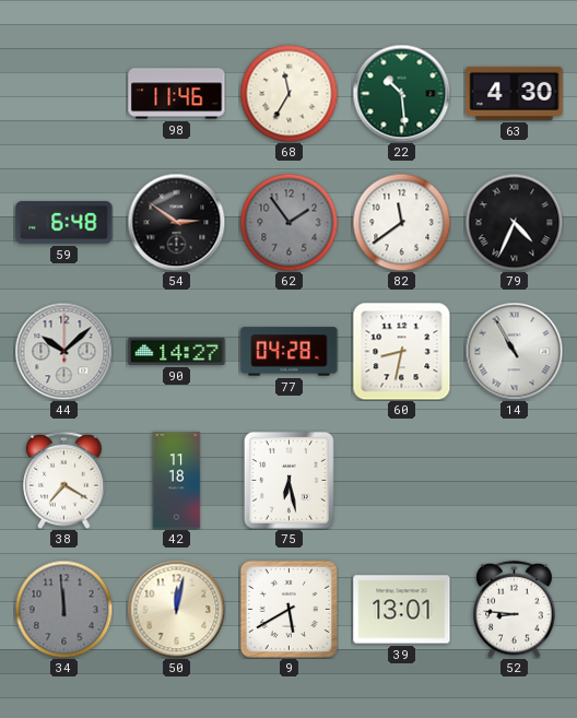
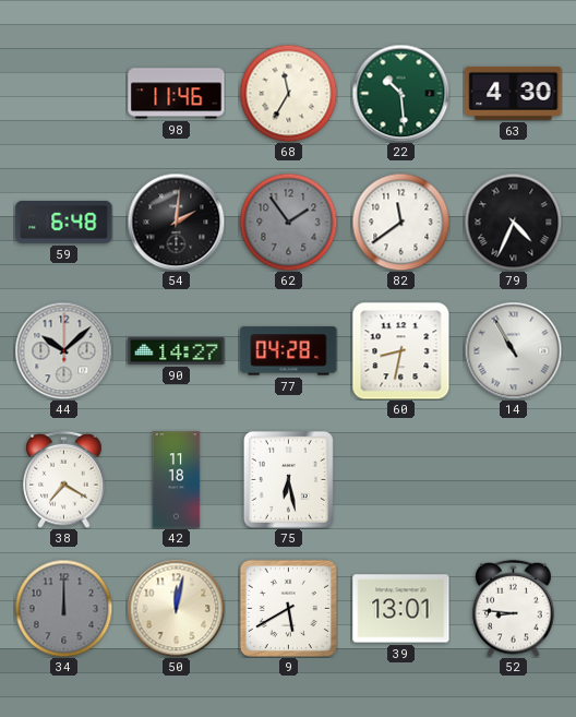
54: 2:51 -> 2:01
34: 11:59 -> 12:00
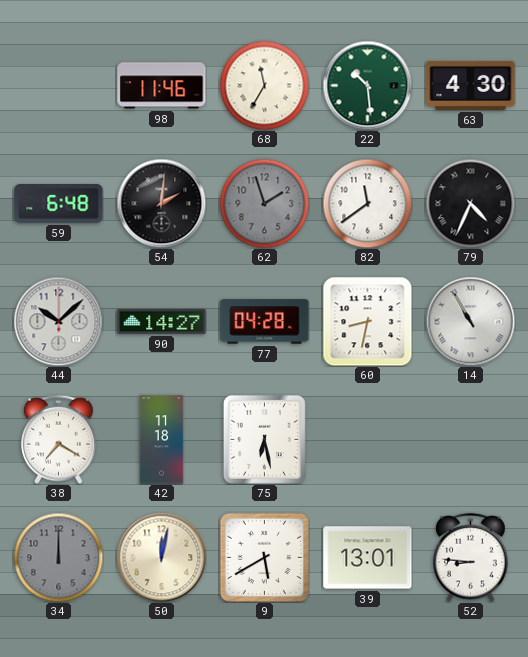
62: 1:54 -> 1:57
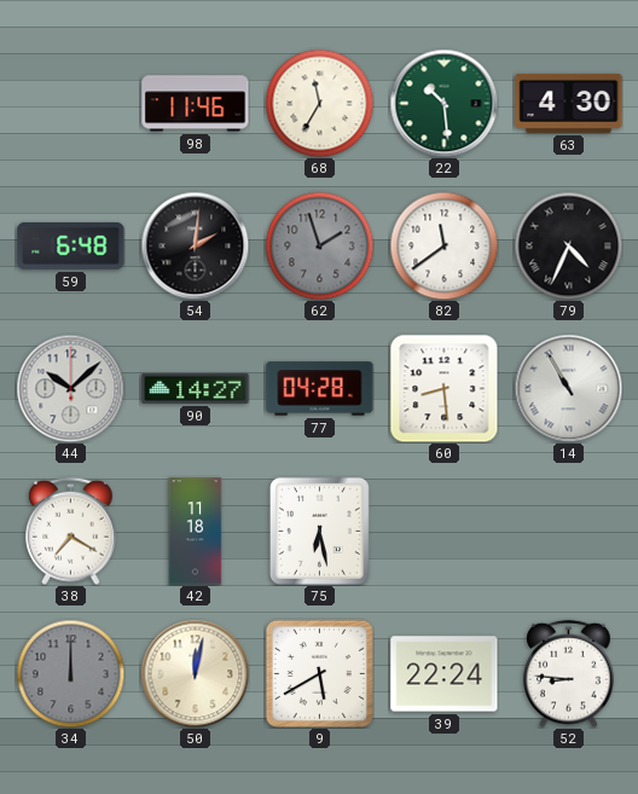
60: 8:32 -> 8:29
39: 13:01 -> 22:24
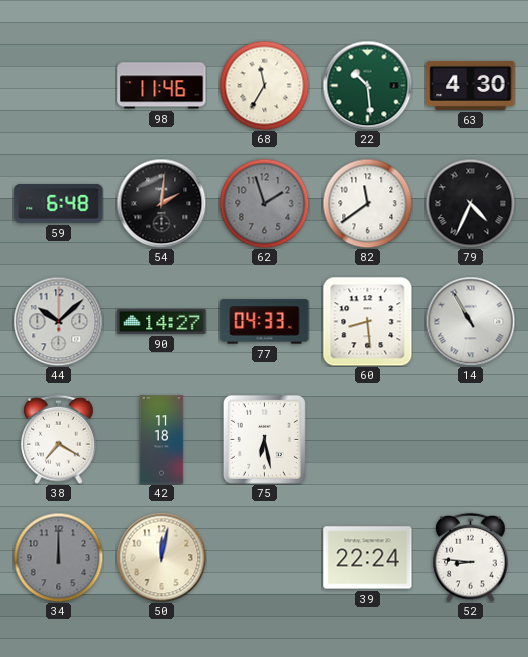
77: 04:28 -> 04:33
9: 5:40 -> none
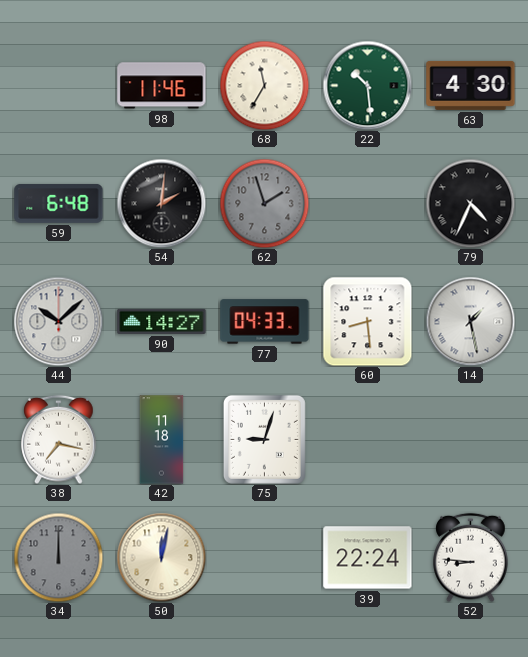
82: 11:39 -> none
14: 10:55 -> 1:28
38: 7:20 -> 7:17
75: 6:28 -> 9:03
